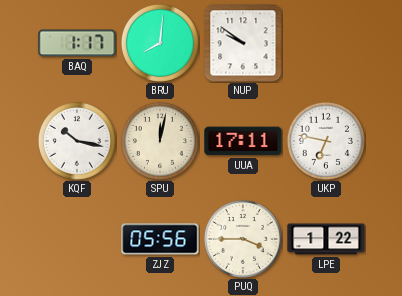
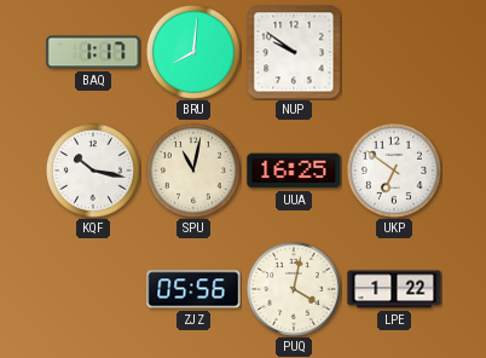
SPU: 12:02 -> 11:02
UUA: 17:11 -> 16:25
UKP: 6:47 -> 6:51
PUQ: 3:45 -> 4:02
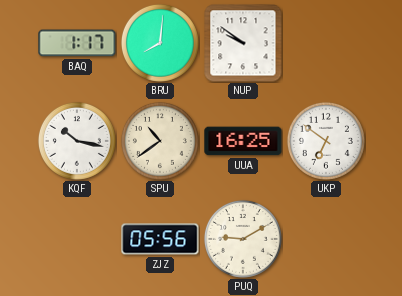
SPU: 11:02 -> 10:39
PUQ: 4:02 -> 9:10
LPE: 1:22 -> none
